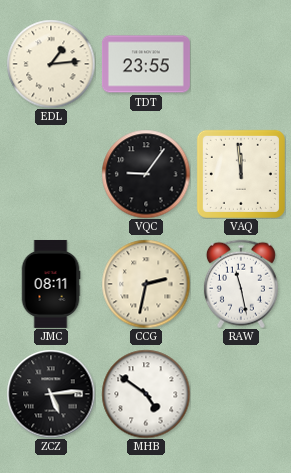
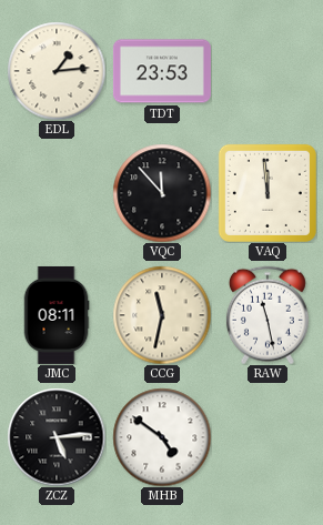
TDT: 23:55 -> 23:53
VQC: 9:06 -> 11:53
CCG: 2:32 -> 11:32
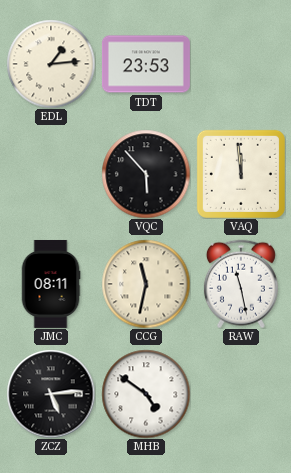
VQC: 11:53 -> 5:53
